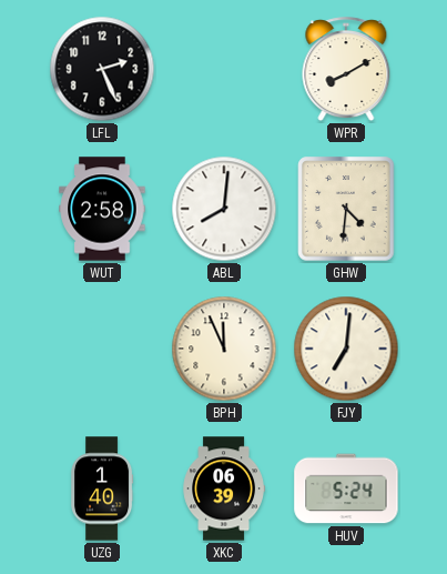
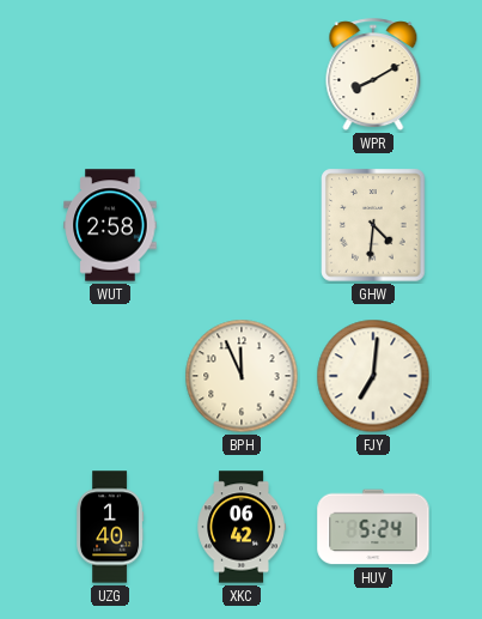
LFL: 2:26 -> none
ABL: 8:01 -> none
XKC: 06:39 -> 06:42
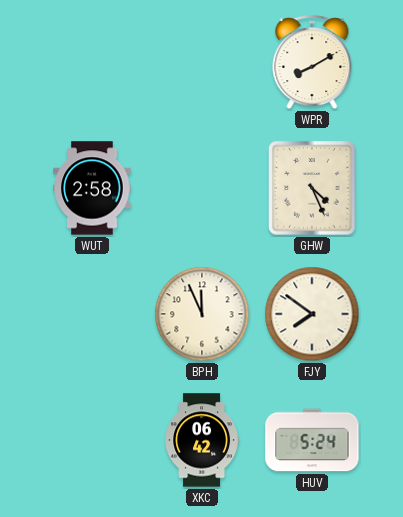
GHW: 4:31 -> 4:26
FJY: 7:01 -> 7:51
UZG: 1:40 -> none
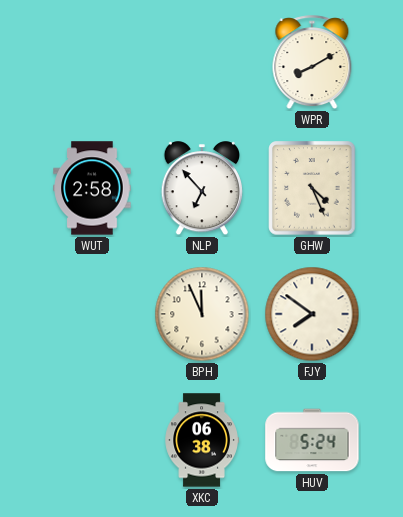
NLP: none -> 6:53
XKC: 06:42 -> 06:38
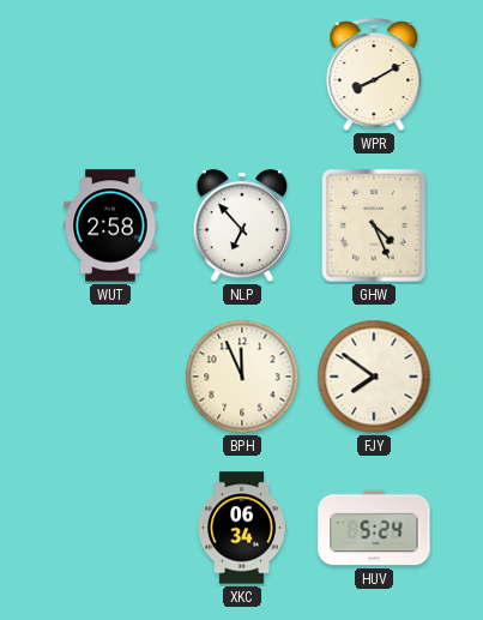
XKC: 06:38 -> 06:34
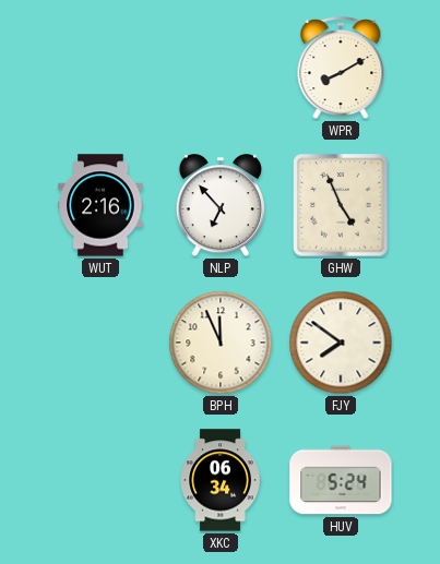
WUT: 2:58 -> 2:16
GHW: 4:26 -> 4:56
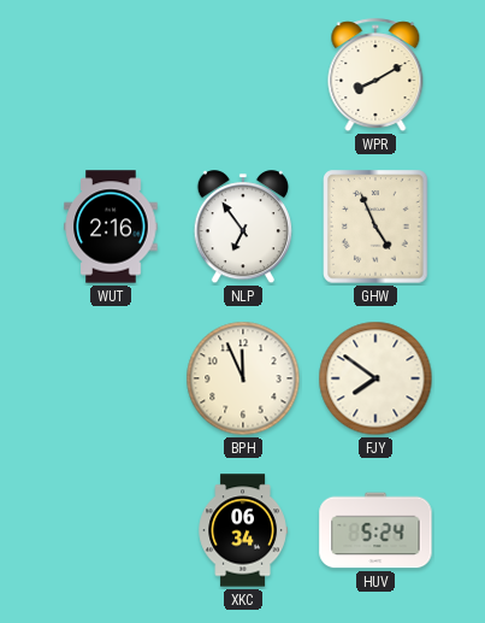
NLP: 6:53 -> 6:54
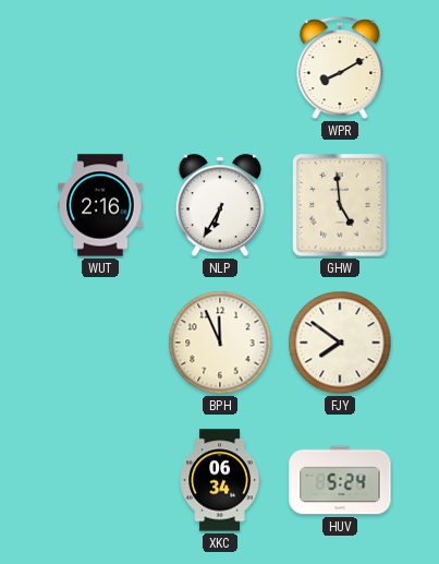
NLP: 6:54 -> 6:35
GHW: 4:56 -> 4:59
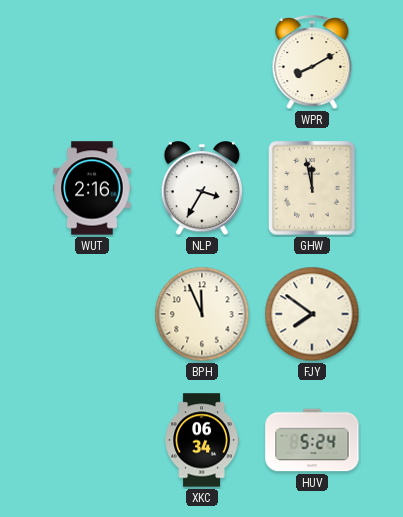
NLP: 6:35 -> 3:35
GHW: 4:59 -> 11:58
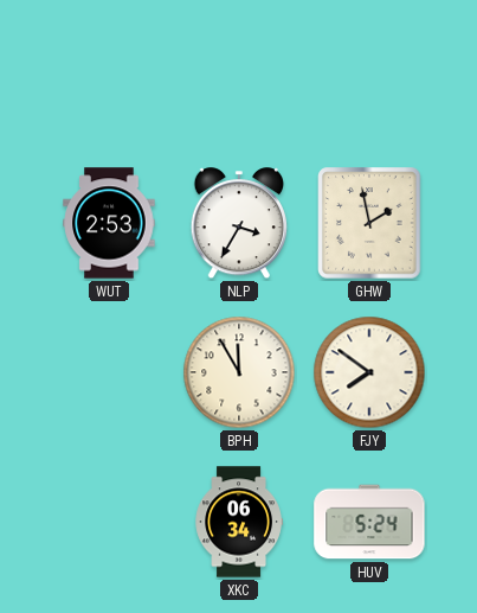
WPR: 8:10 -> none
WUT: 2:16 -> 2:53
GHW: 11:58 -> 1:58
BPH: 11:56 -> 11:55
